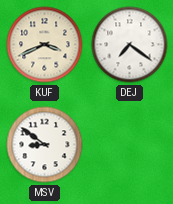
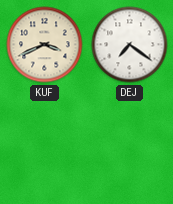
MSV: 8:51 -> none
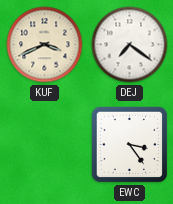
EWC: none -> 3:24
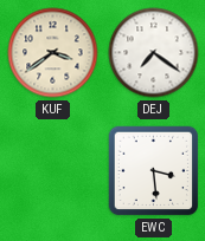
KUF: 3:41 -> 3:39
EWC: 3:24 -> 3:29
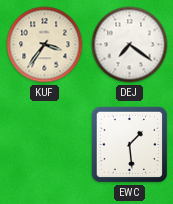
KUF: 3:39 -> 3:36
EWC: 3:29 -> 1:29
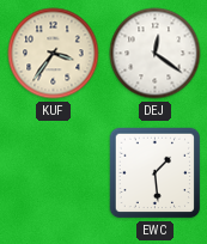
DEJ: 7:21 -> 12:21
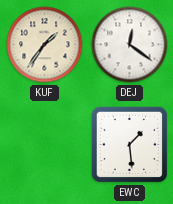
KUF: 3:36 -> 1:36
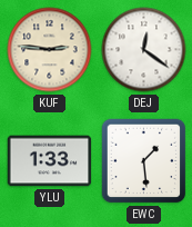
KUF: 1:36 -> 2:46
YLU: none -> 1:33
